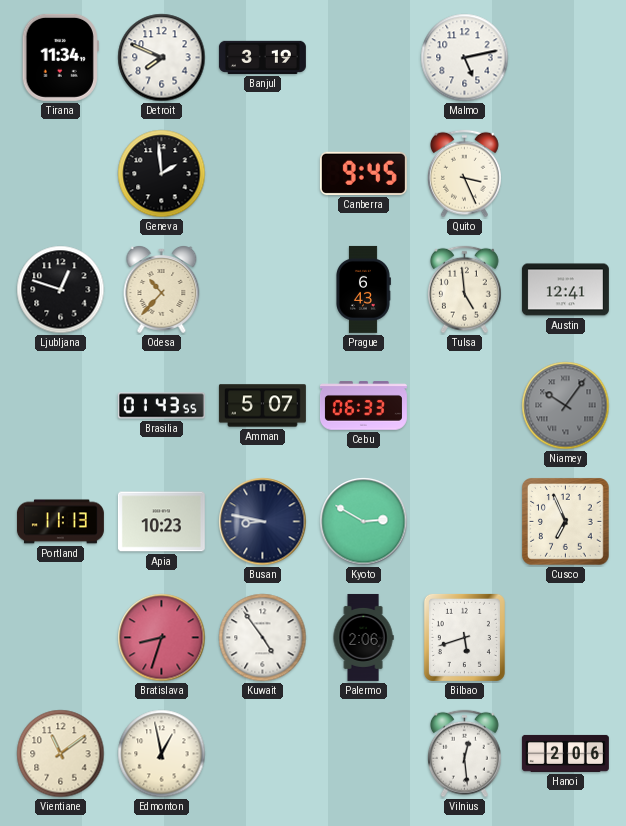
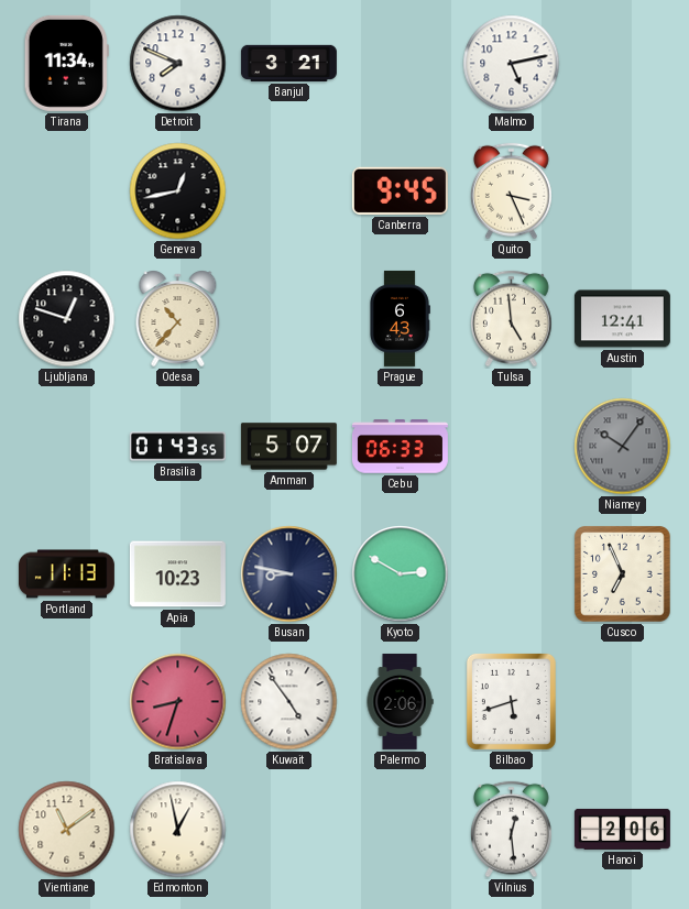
Banjul: 3:19 -> 3:21
Geneva: 1:59 -> 12:43
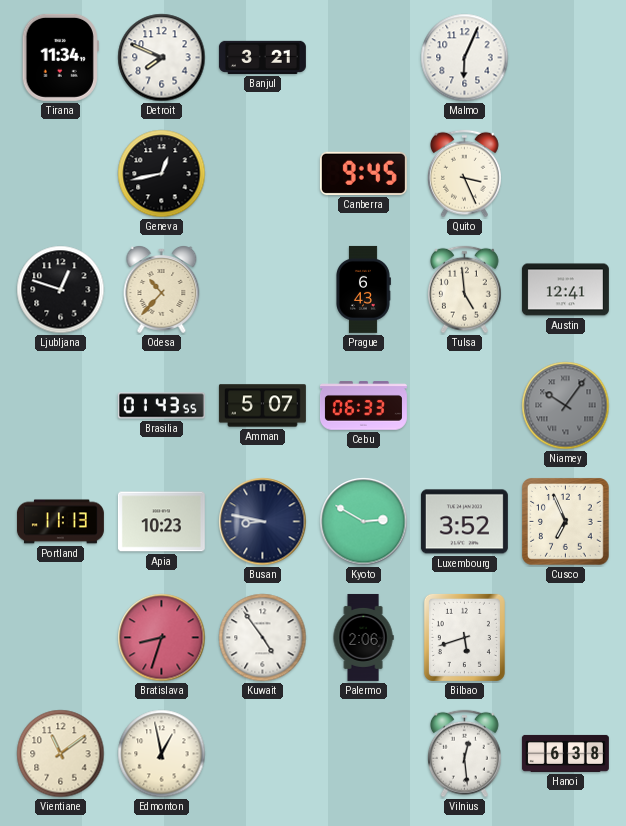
Malmo: 5:13 -> 6:04
Luxembourg: none -> 3:52
Hanoi: 2:06 -> 6:38
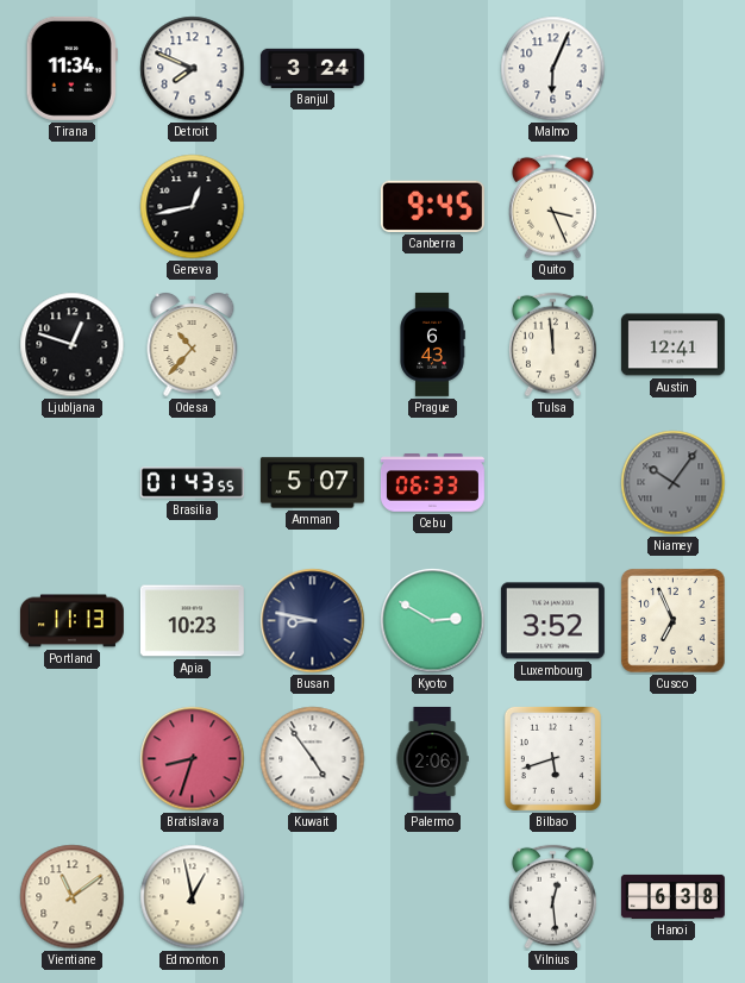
Banjul: 3:21 -> 3:24
Tulsa: 4:59 -> 11:59
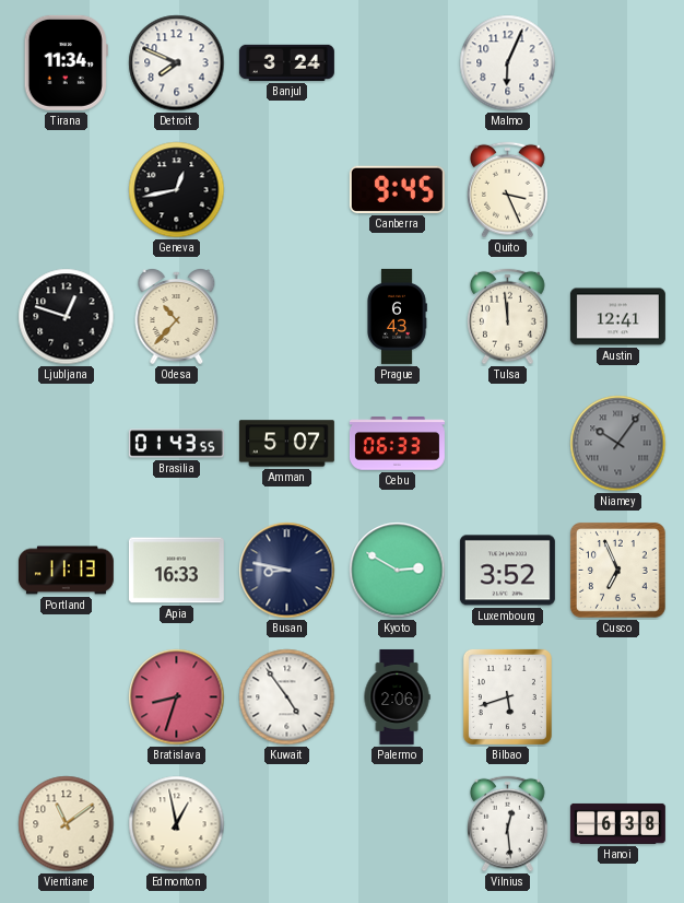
Apia: 10:23 -> 16:33
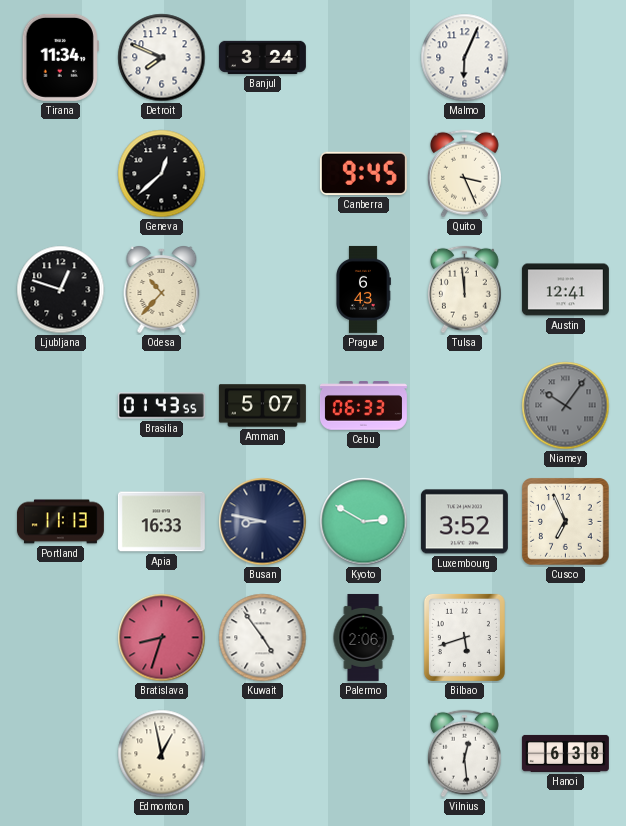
Geneva: 12:43 -> 12:38
Vientiane: 11:09 -> none
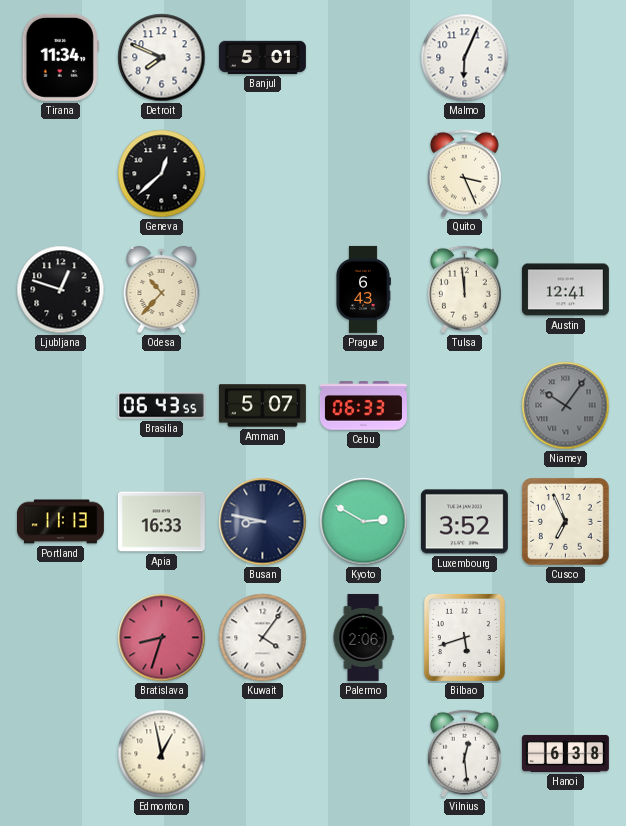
Banjul: 3:24 -> 5:01
Canberra: 9:45 -> none
Brasilia: 01:43 -> 06:43
Kuwait: 4:54 -> 4:06
